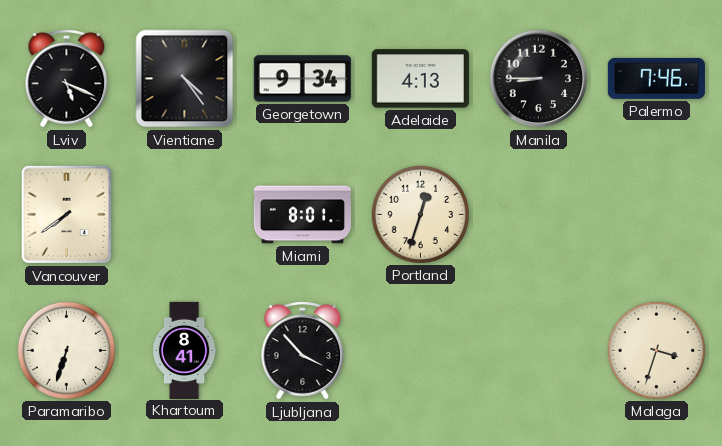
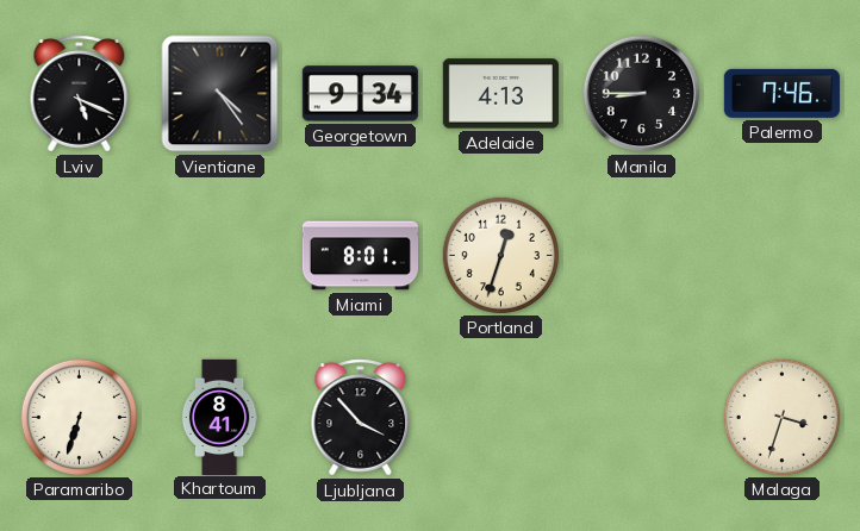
Vancouver: 7:39 -> none
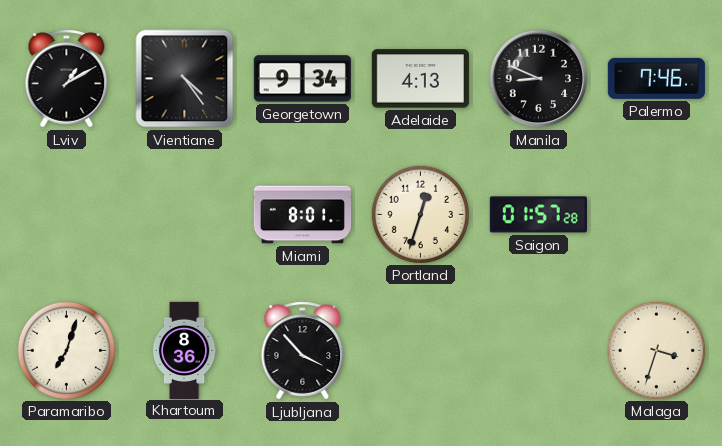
Lviv: 5:19 -> 1:10
Manila: 8:45 -> 8:49
Saigon: none -> 01:57
Paramaribo: 6:33 -> 7:03
Khartoum: 8:41 -> 8:36
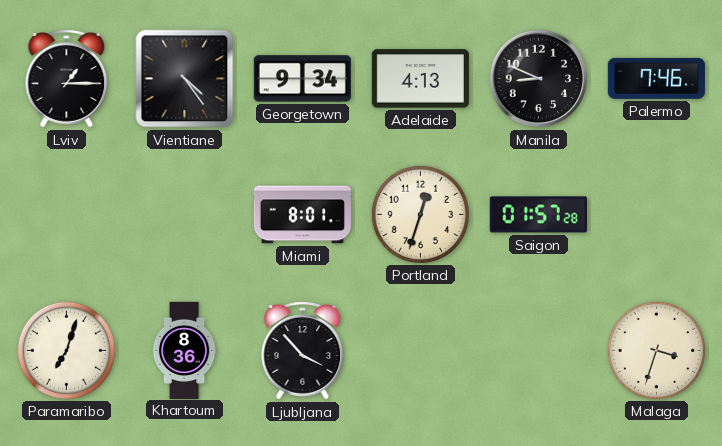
Lviv: 1:10 -> 1:15
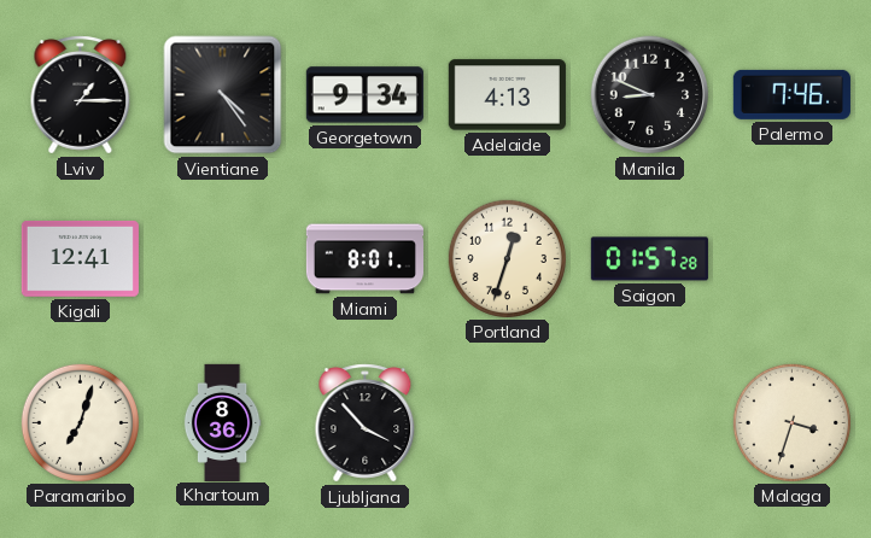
Kigali: none -> 12:41
